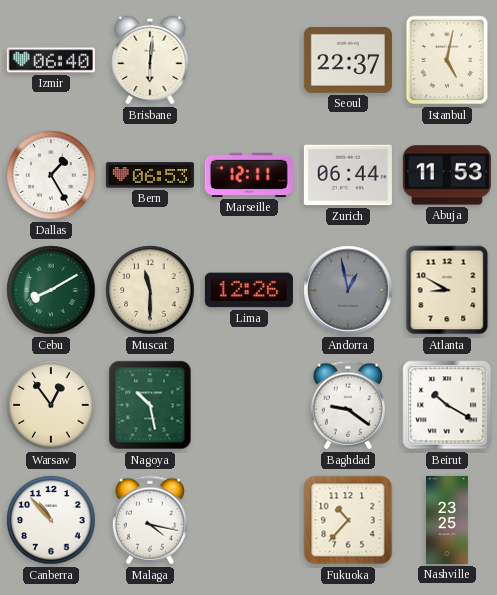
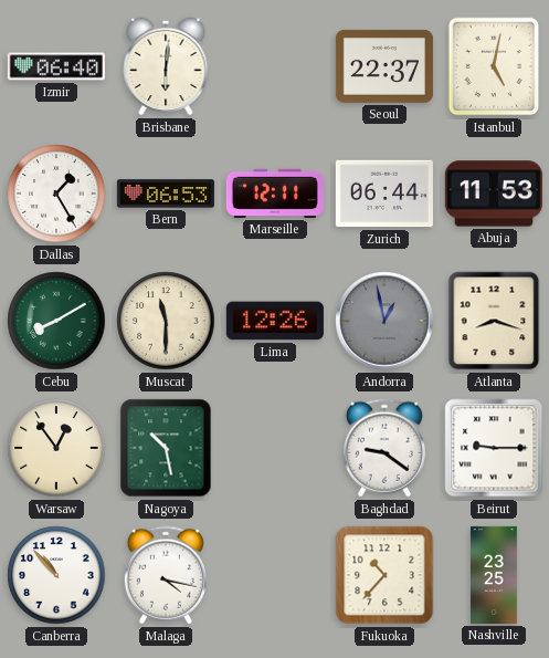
Atlanta: 8:50 -> 8:18
Beirut: 10:20 -> 9:15
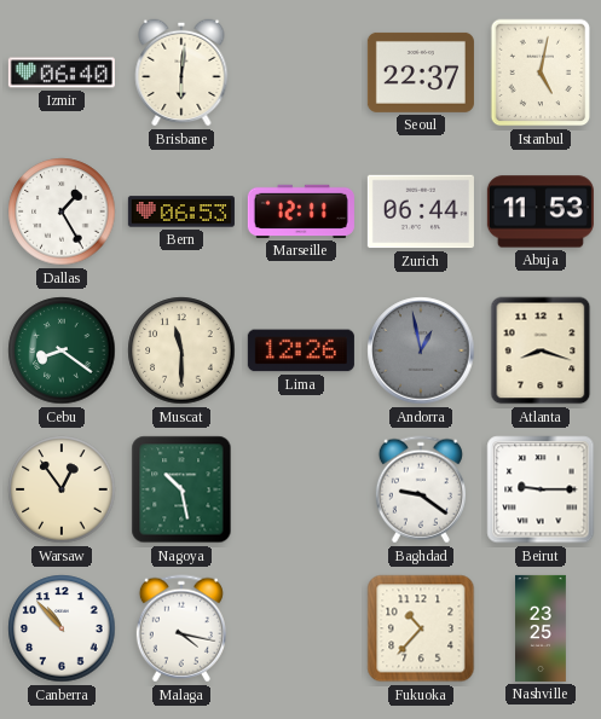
Cebu: 8:10 -> 8:21
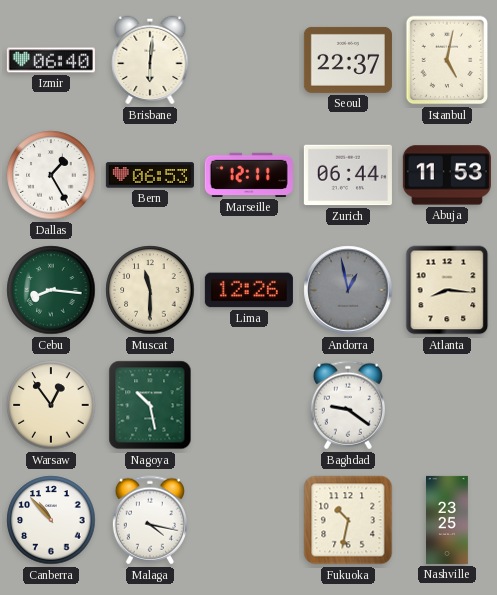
Cebu: 8:21 -> 8:16
Atlanta: 8:18 -> 8:16
Beirut: 9:15 -> none
Fukuoka: 10:37 -> 10:32
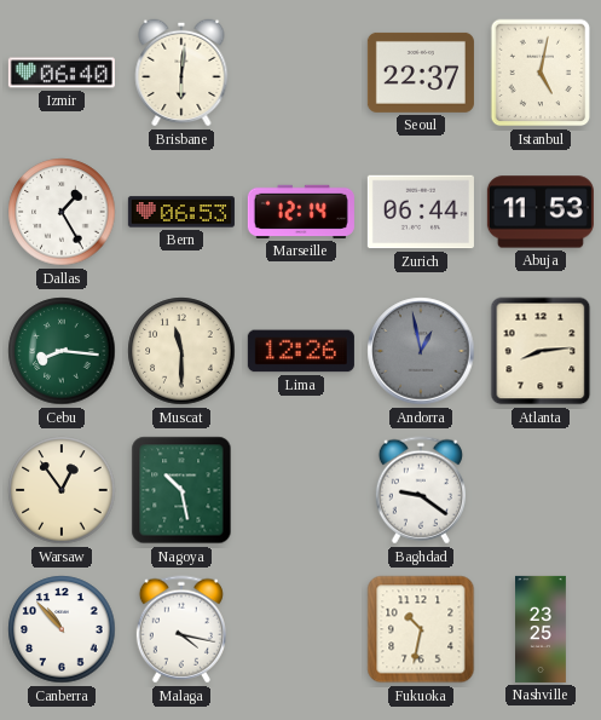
Marseille: 12:11 -> 12:14
Atlanta: 8:16 -> 8:14
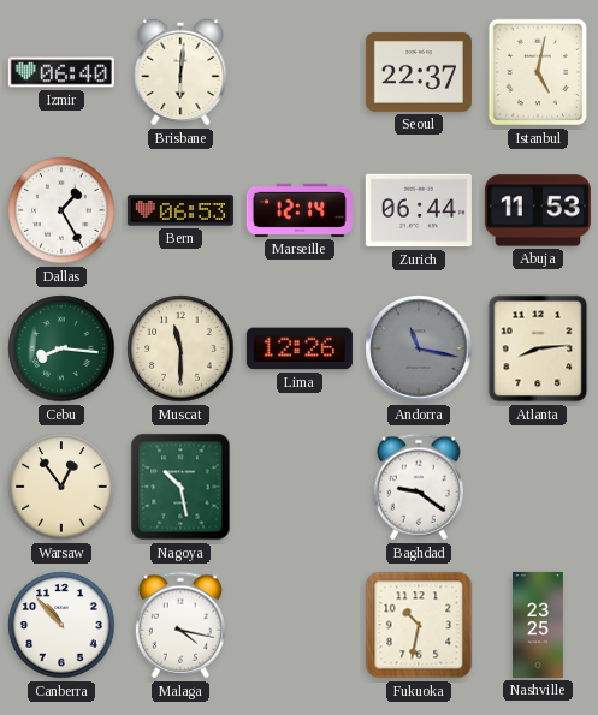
Andorra: 12:58 -> 11:17
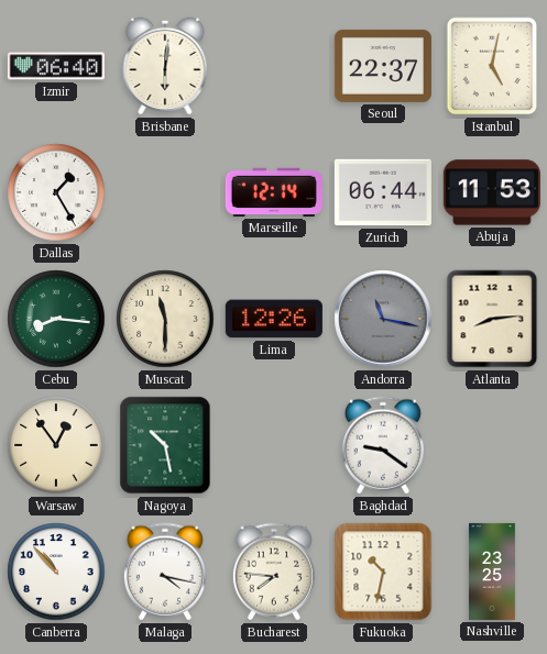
Bern: 06:53 -> none
Bucharest: none -> 7:46
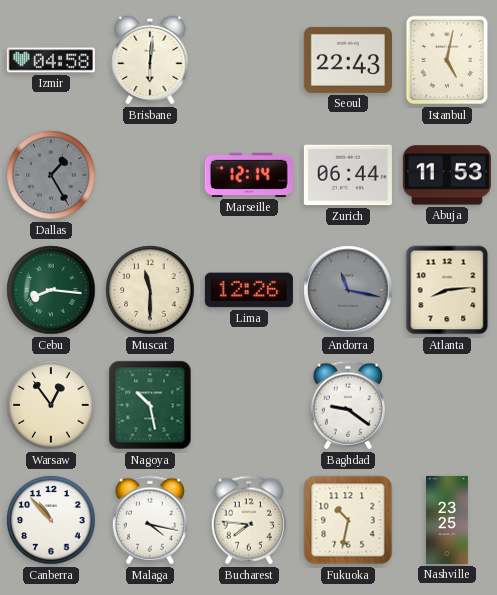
Izmir: 06:40 -> 04:58
Seoul: 22:37 -> 22:43
Dallas dial: white -> grey
